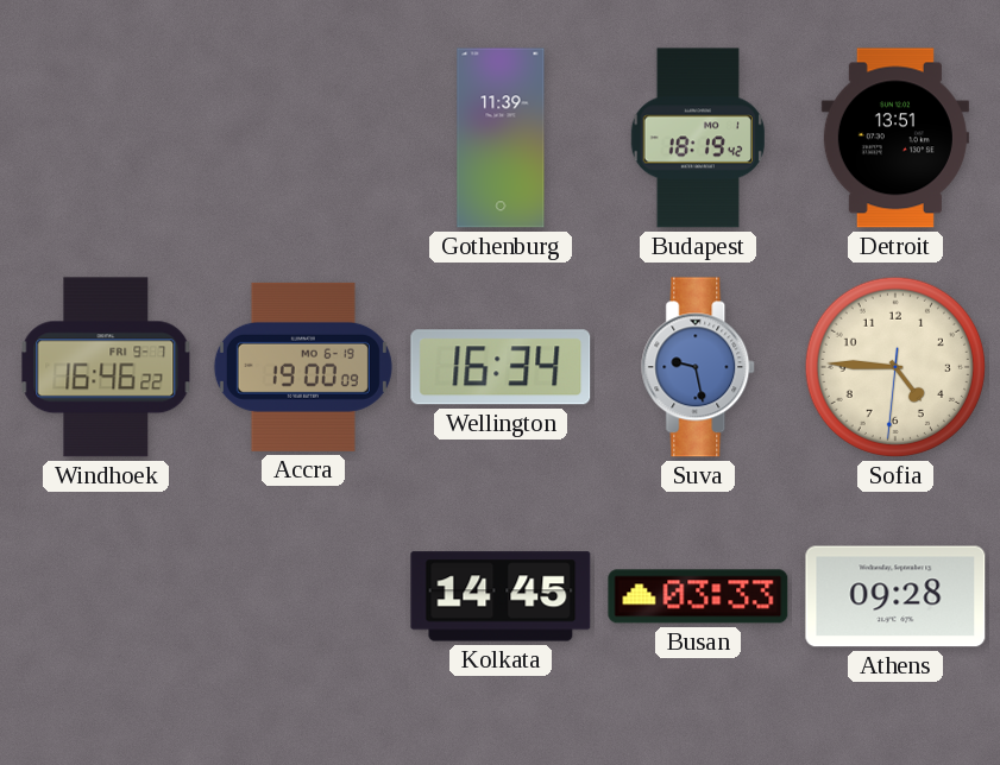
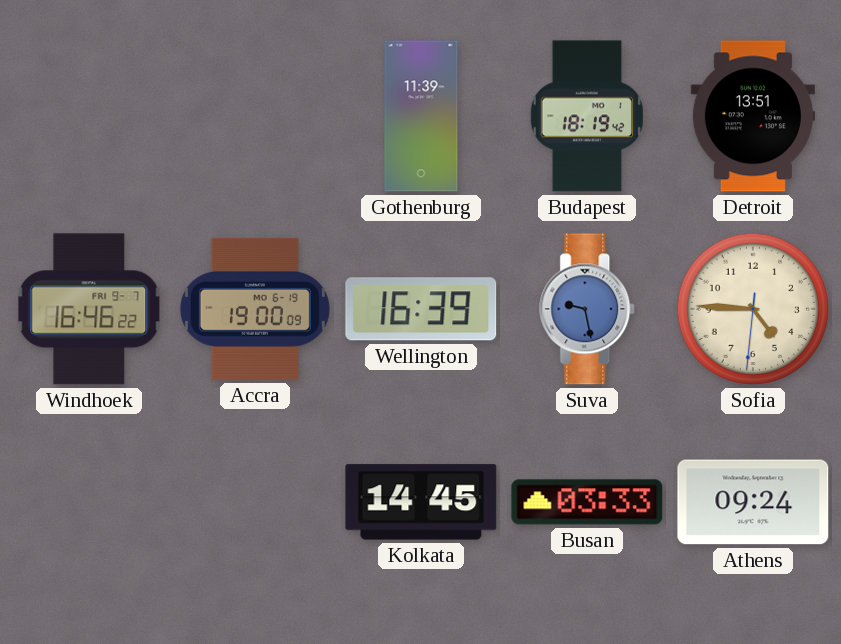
Wellington: 16:34 -> 16:39
Athens: 09:28 -> 09:24
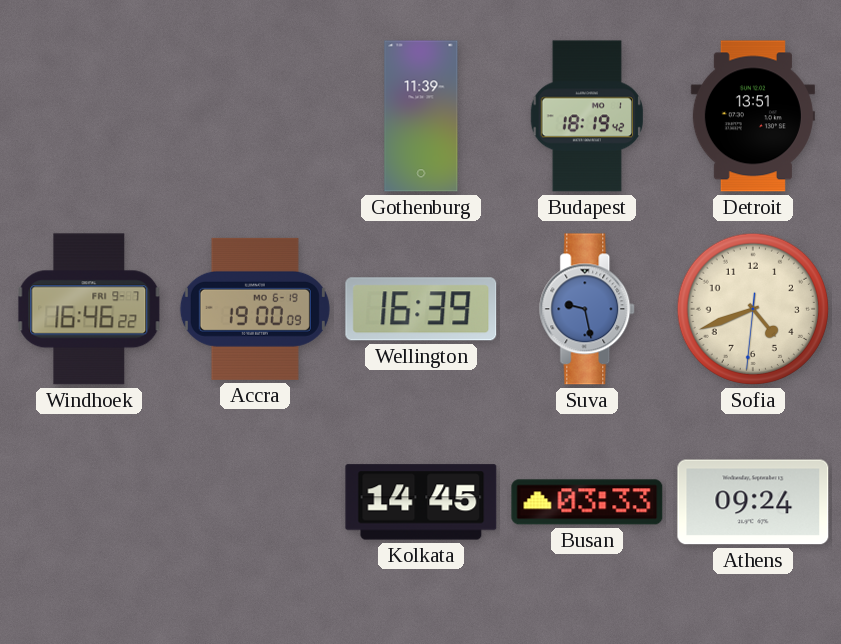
Sofia: 4:45 -> 4:41
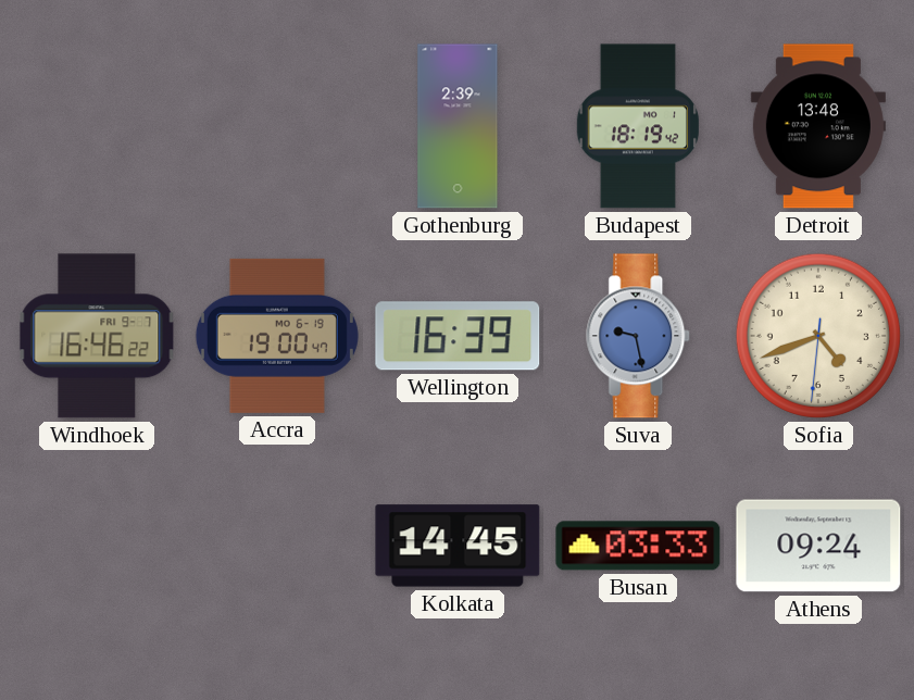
Gothenburg: 11:39 -> 2:39
Detroit: 13:51 -> 13:48
Accra: 19:00:09 -> 19:00:47
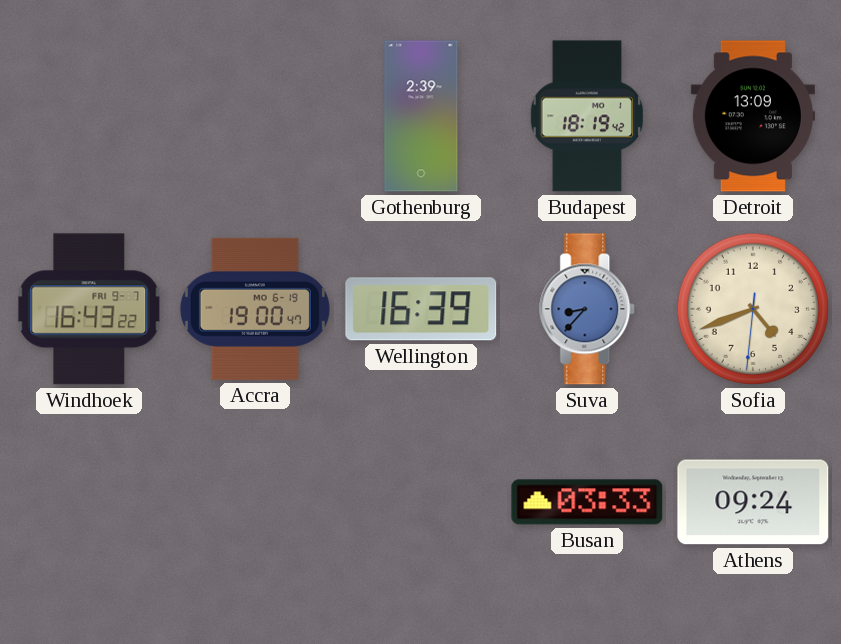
Detroit: 13:48 -> 13:09
Windhoek: 16:46 -> 16:43
Suva: 9:28 -> 8:37
Kolkata: 14:45 -> none
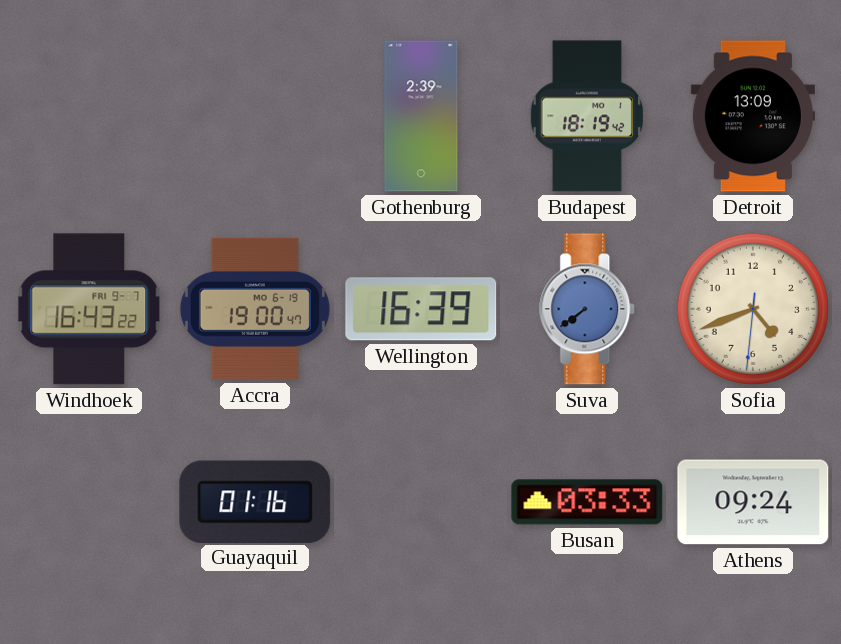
Suva: 8:37 -> 7:39
Guayaquil: none -> 01:16
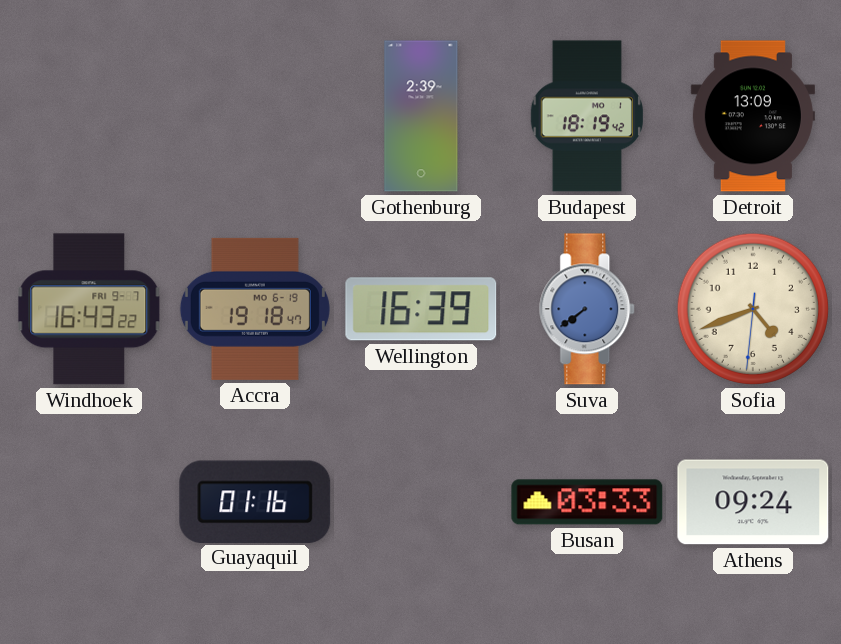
Accra: 19:00 -> 19:18
